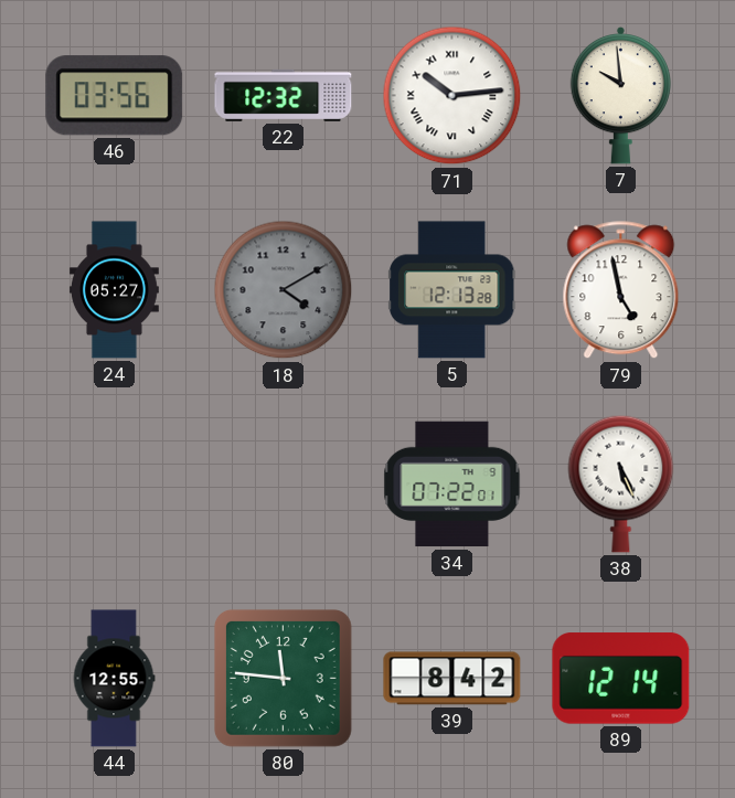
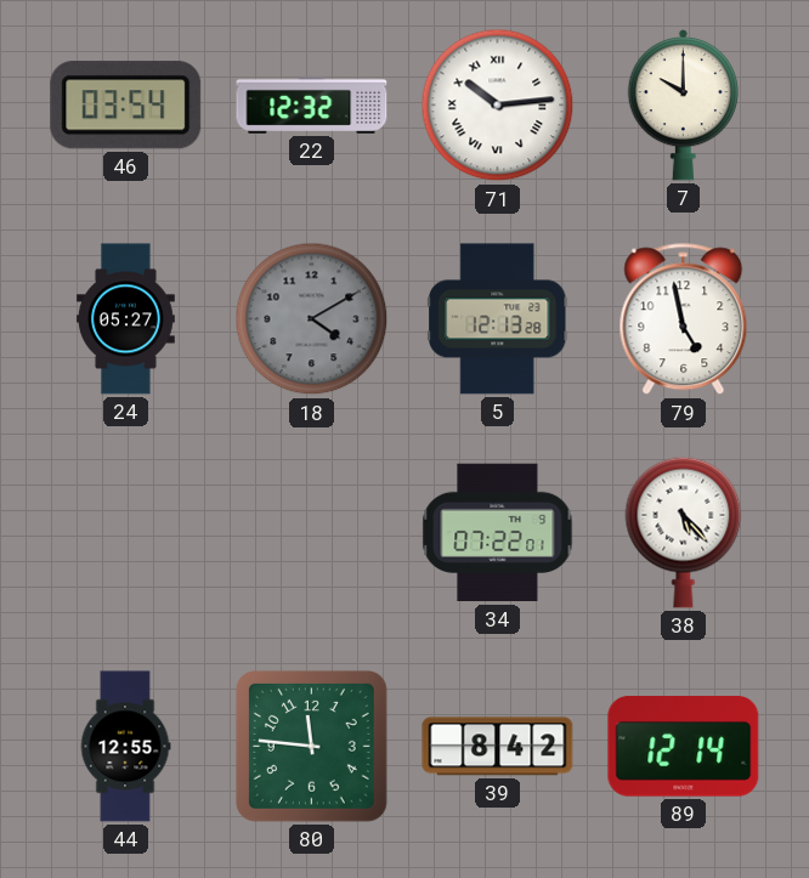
46: 03:56 -> 03:54
7: 9:59 -> 10:00
38: 5:26 -> 5:23
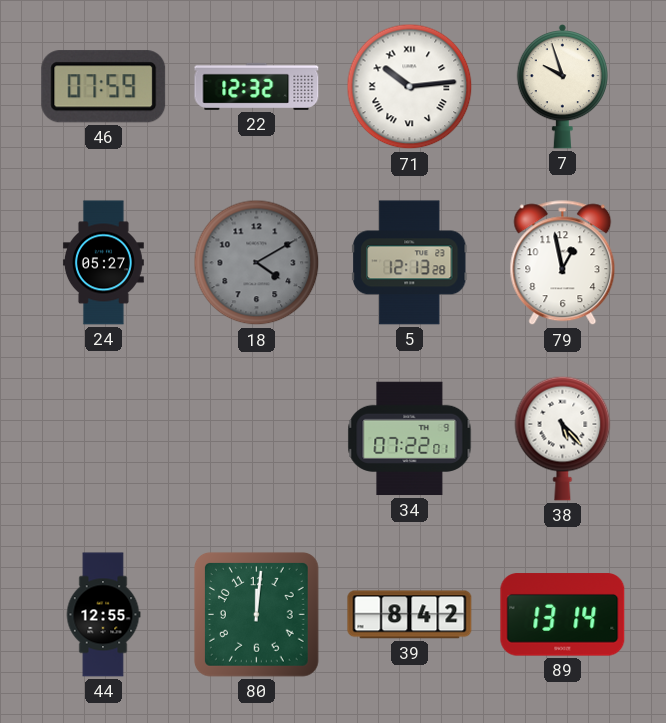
46: 03:54 -> 07:59
7: 10:00 -> 9:57
79: 4:58 -> 12:58
80: 11:46 -> 12:01
89: 12:14 -> 13:14
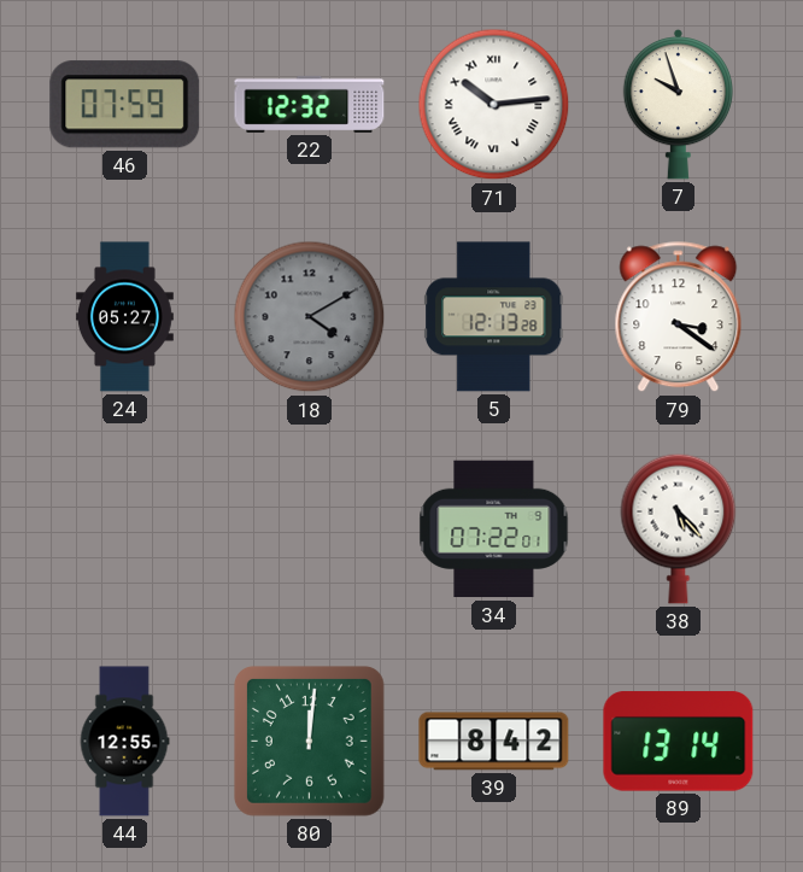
79: 12:58 -> 3:21
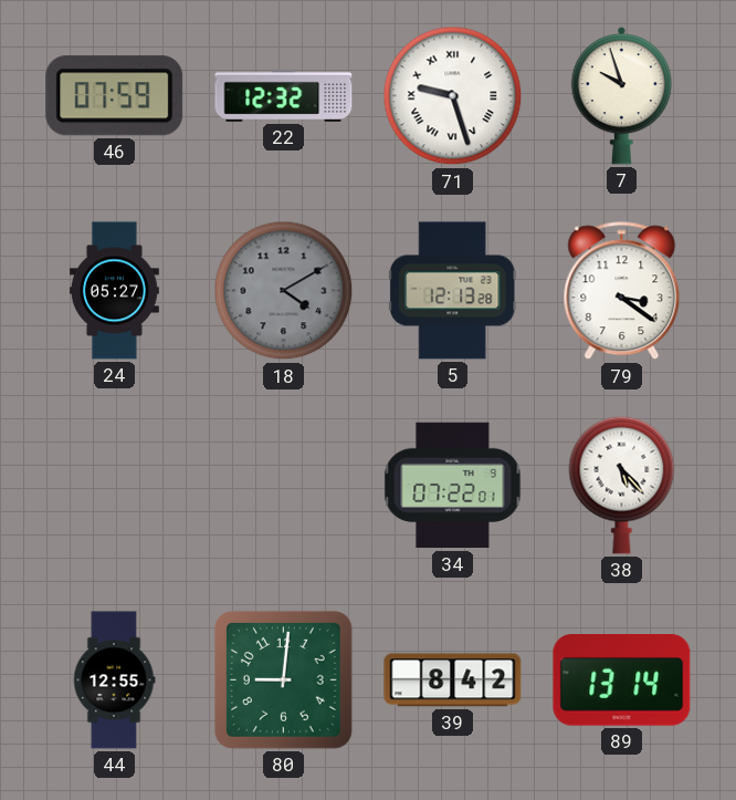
71: 10:14 -> 9:27
80: 12:01 -> 9:01
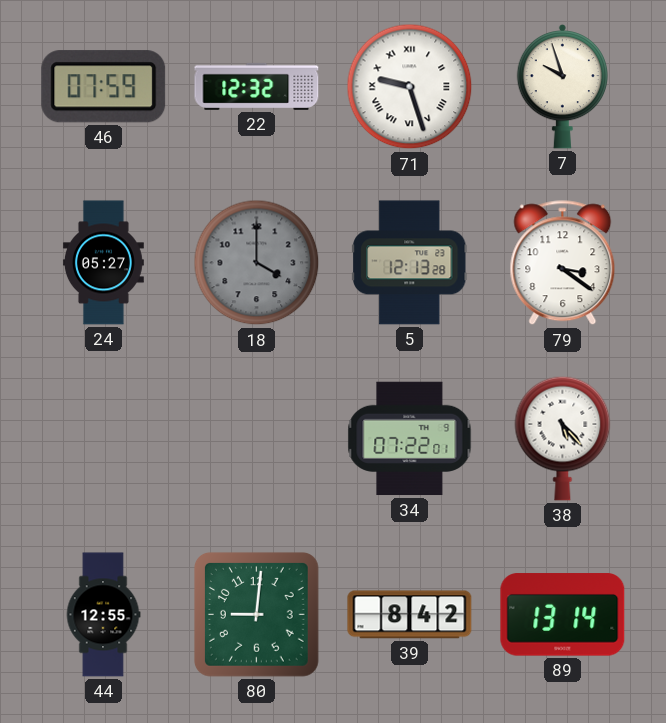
18: 4:10 -> 4:00
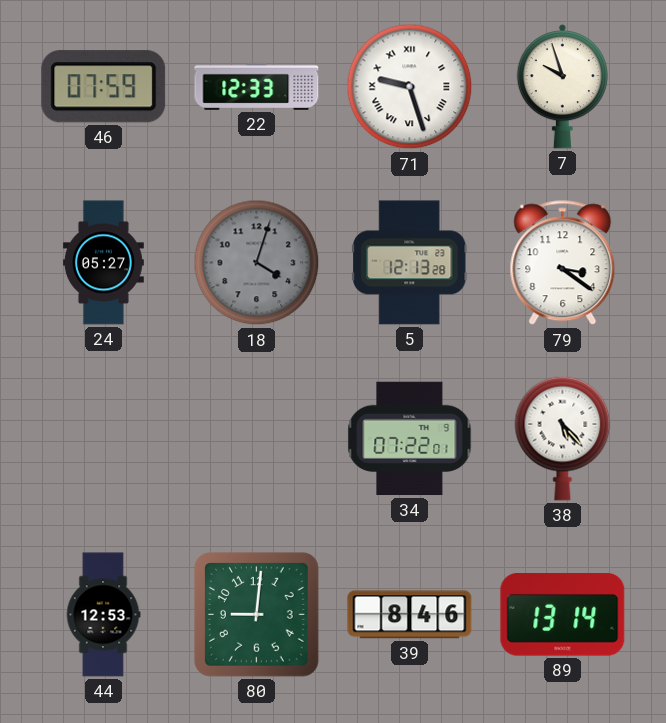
22: 12:32 -> 12:33
18: 4:00 -> 4:03
44: 12:55 -> 12:53
39: 8:42 -> 8:46
